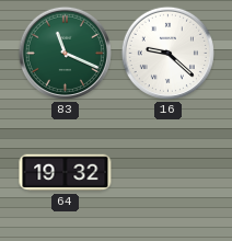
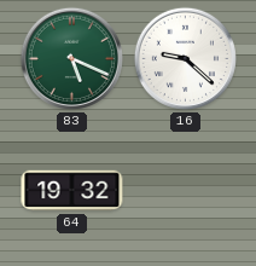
83: 11:19 -> 5:19
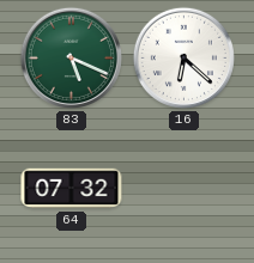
16: 9:22 -> 6:22
64: 19:32 -> 07:32
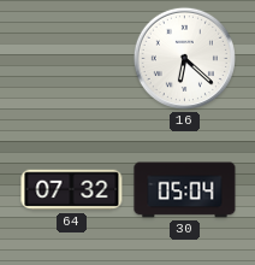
83: 5:19 -> none
30: none -> 05:04
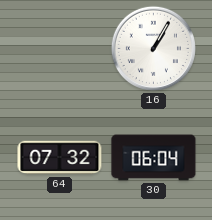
16: 6:22 -> 1:05
30: 05:04 -> 06:04
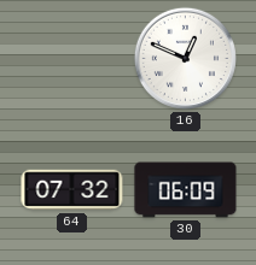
16: 1:05 -> 12:49
30: 06:04 -> 06:09
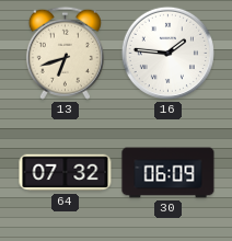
13: none -> 6:42
16: 12:49 -> 1:46
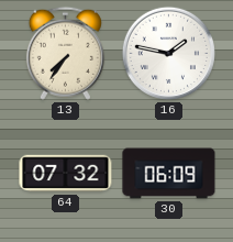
13: 6:42 -> 7:36
16: 1:46 -> 1:47
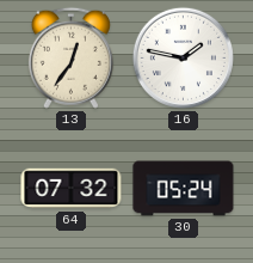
13: 7:36 -> 12:36
30: 06:09 -> 05:24
